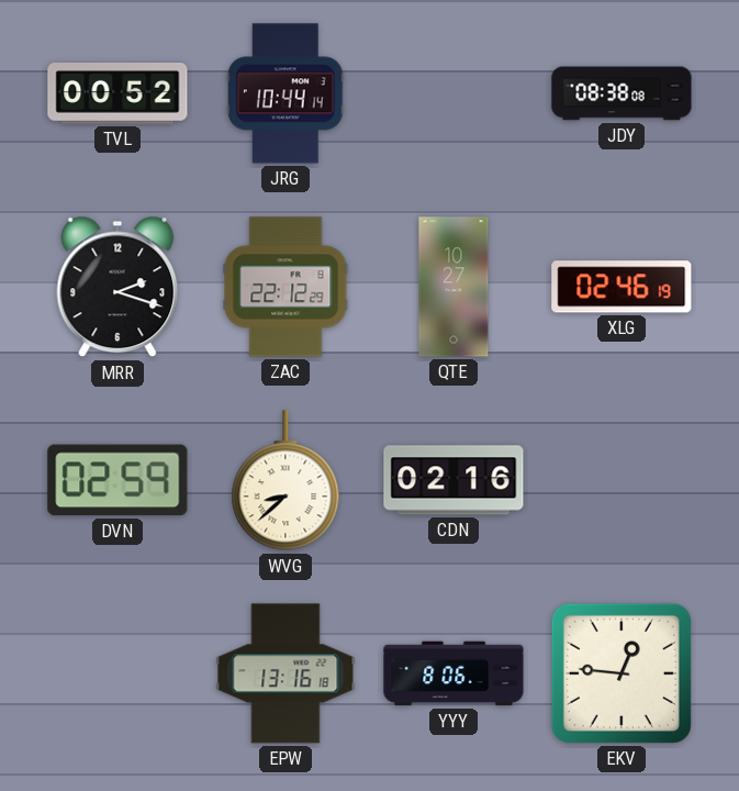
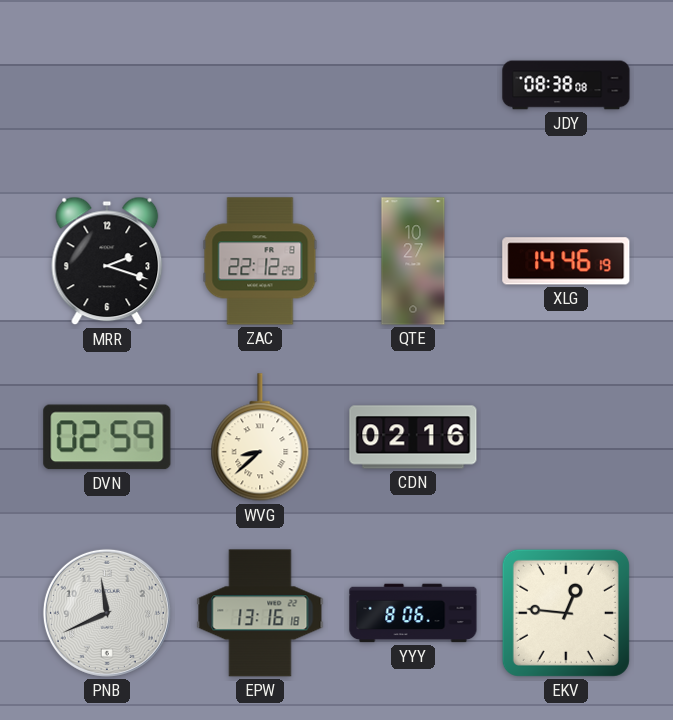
TVL: 00:52 -> none
JRG: 10:44 -> none
XLG: 02:46 -> 14:46
PNB: none -> 11:41
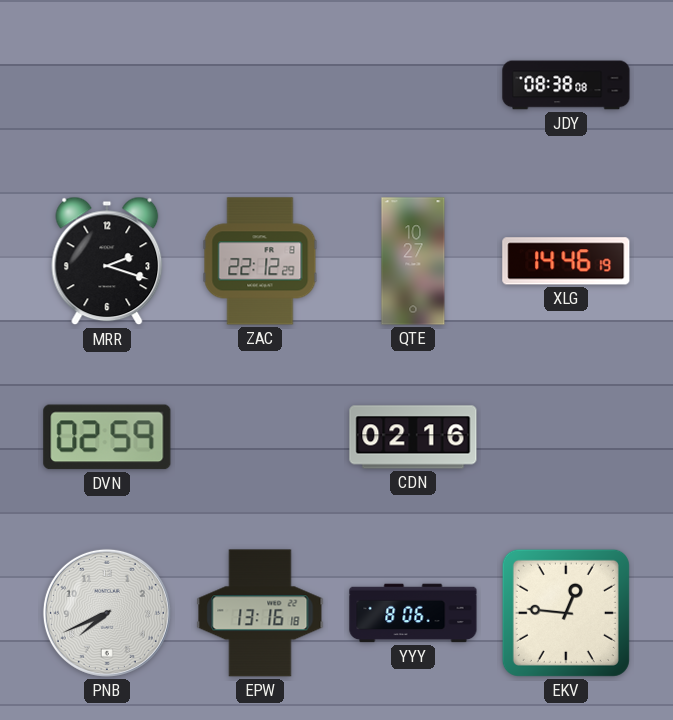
WVG: 8:38 -> none
PNB: 11:41 -> 7:41
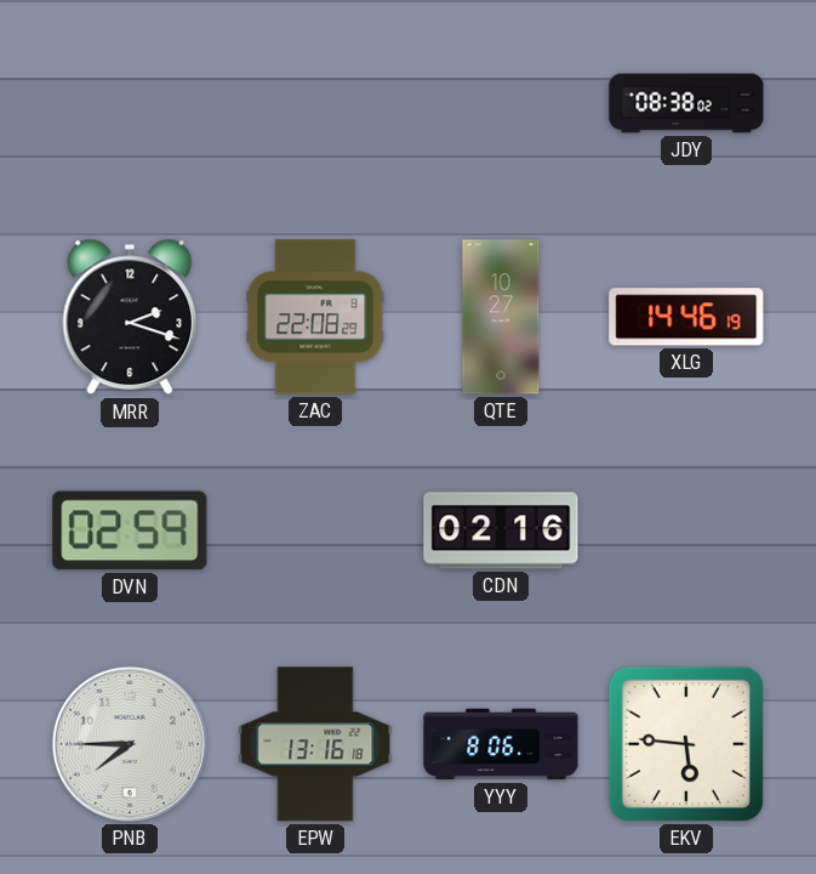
JDY: 08:38:08 -> 08:38:02
ZAC: 22:12 -> 22:08
PNB: 7:41 -> 7:45
EKV: 12:46 -> 5:46
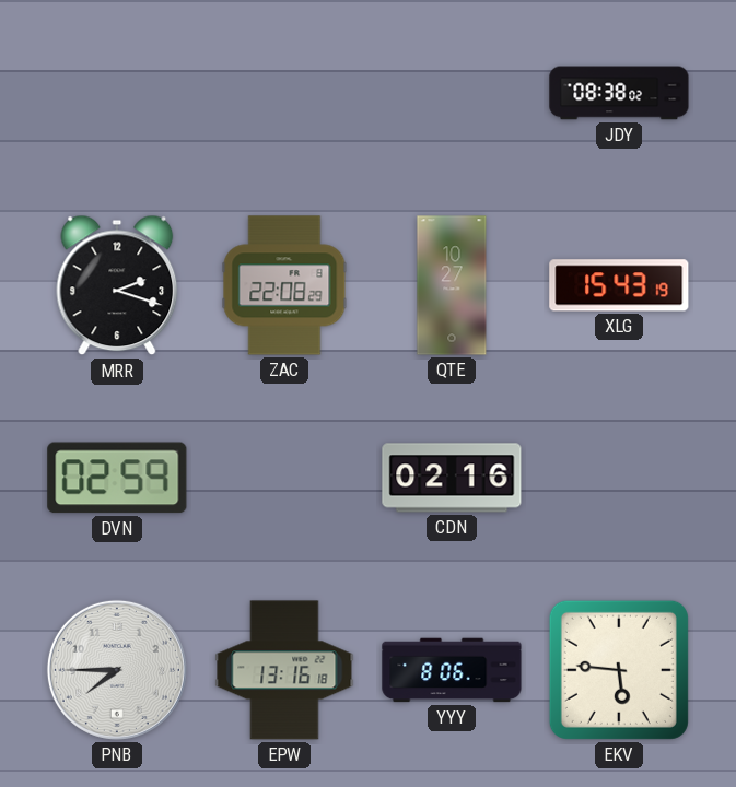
XLG: 14:46 -> 15:43
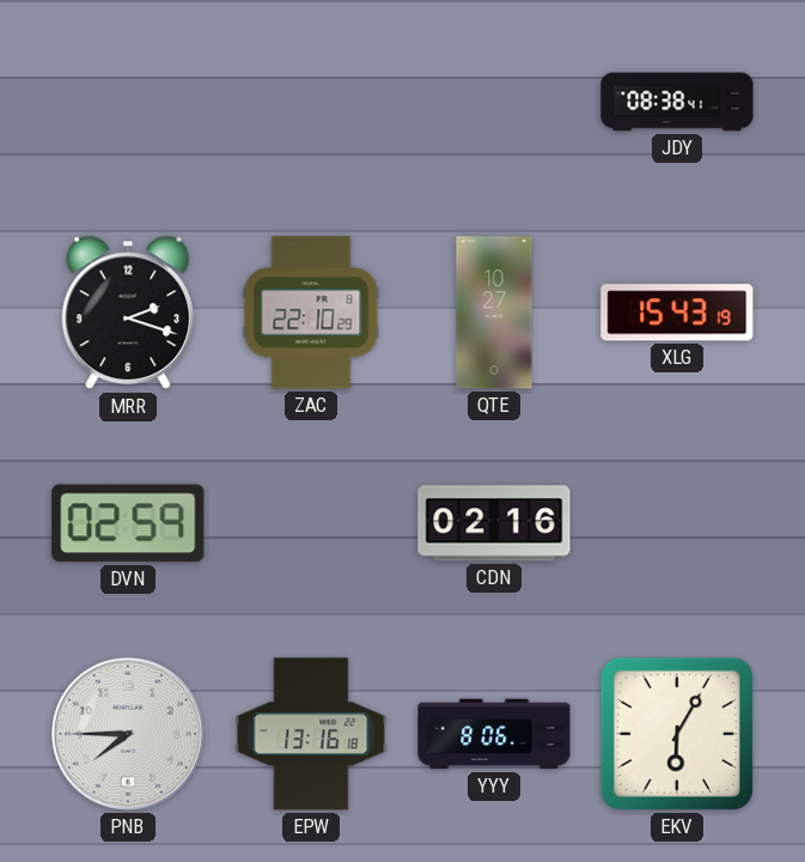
JDY: 08:38:02 -> 08:38:41
ZAC: 22:08 -> 22:10
EKV: 5:46 -> 6:05
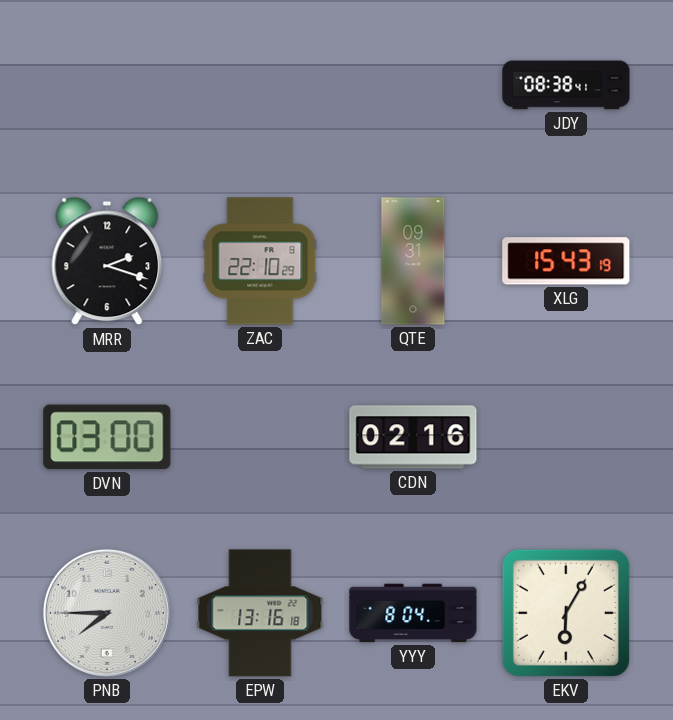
QTE: 10:27 -> 09:31
DVN: 02:59 -> 03:00
YYY: 8:06 -> 8:04
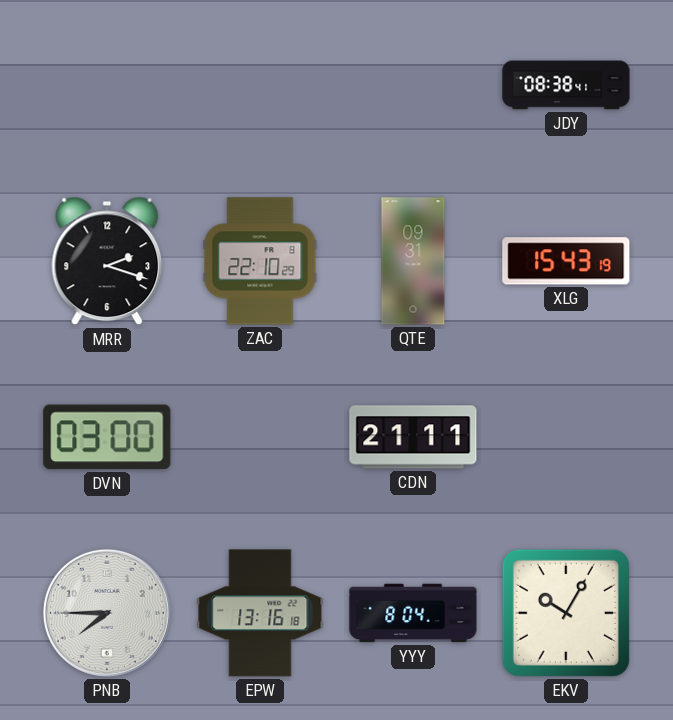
CDN: 02:16 -> 21:11
EKV: 6:05 -> 10:05
